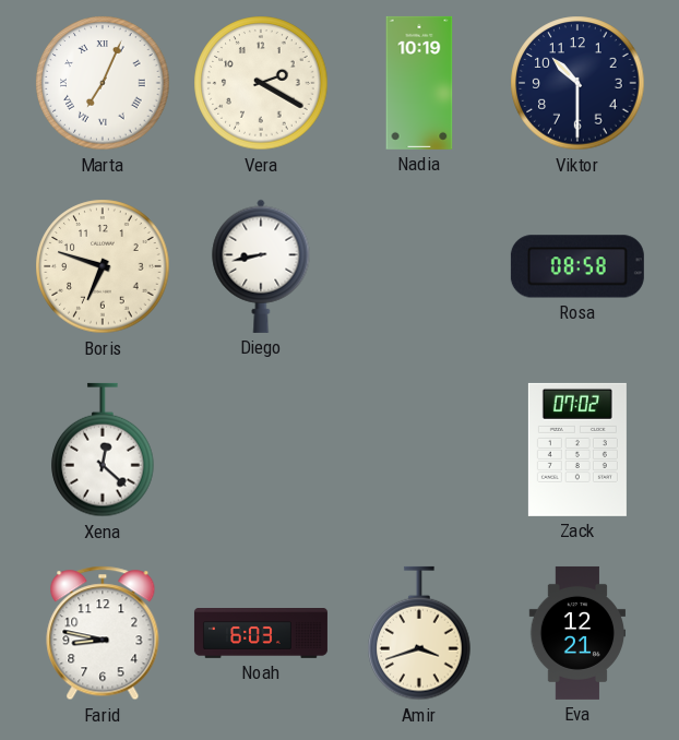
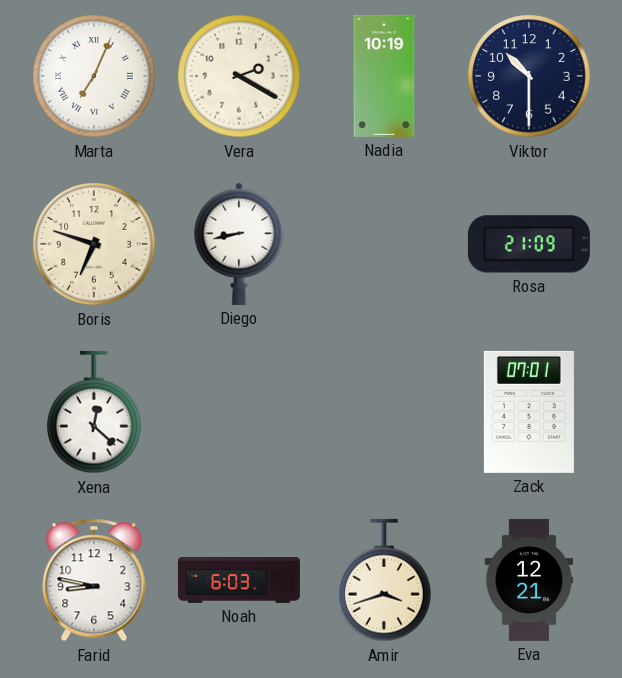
Rosa: 08:58 -> 21:09
Zack: 07:02 -> 07:01
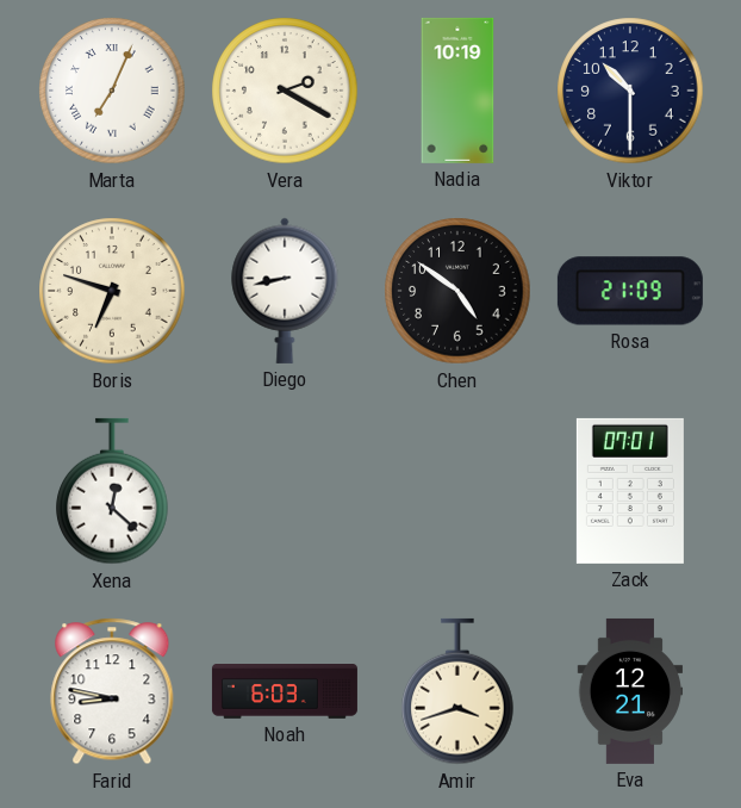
Chen: none -> 4:51
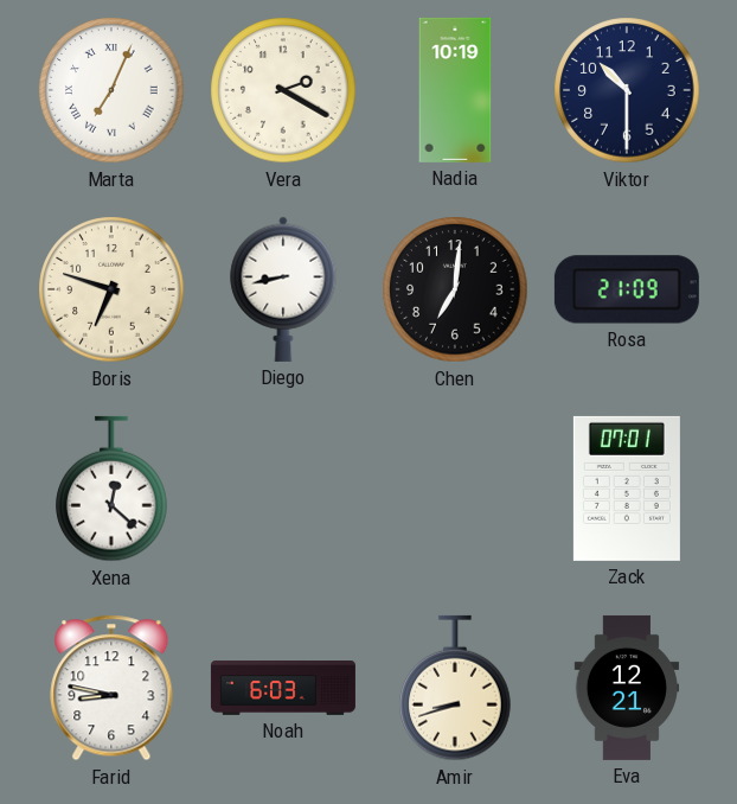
Chen: 4:51 -> 7:01
Amir: 3:42 -> 8:42
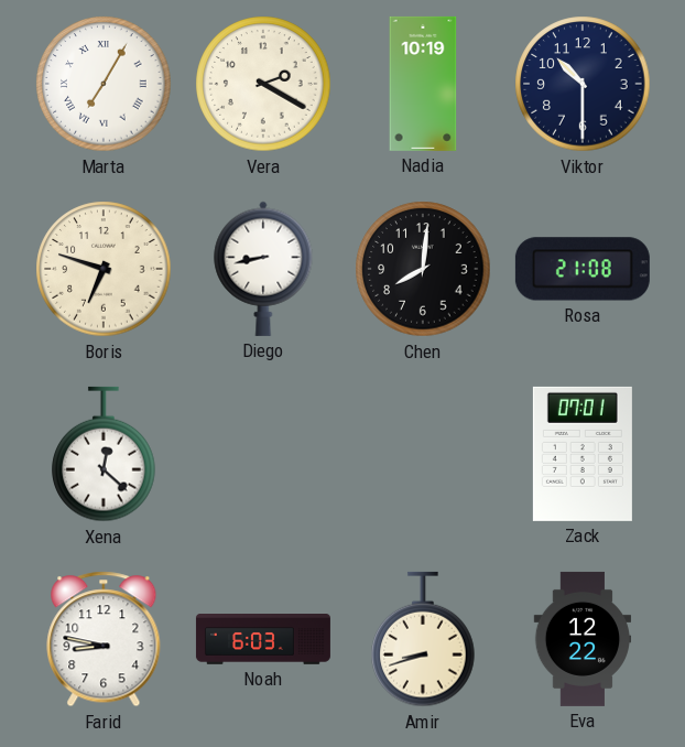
Marta: 7:04 -> 7:05
Chen: 7:01 -> 8:01
Rosa: 21:09 -> 21:08
Eva: 12:21 -> 12:22
